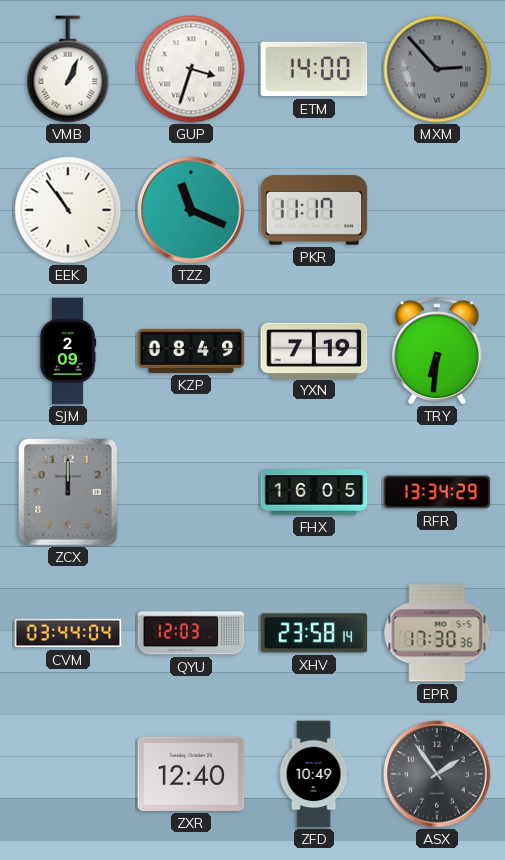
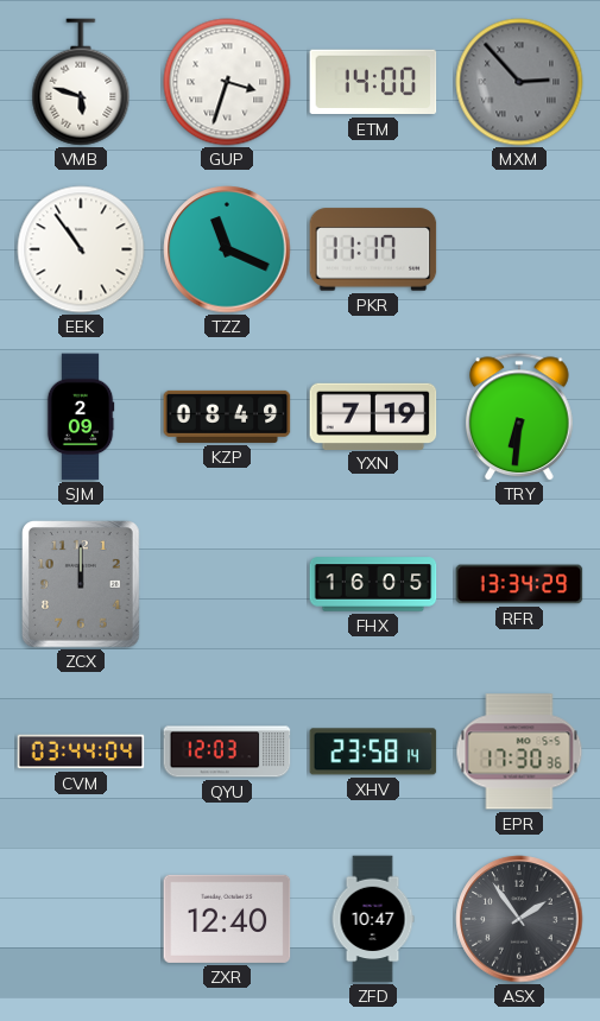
VMB: 1:04 -> 5:48
ZFD: 10:49 -> 10:47
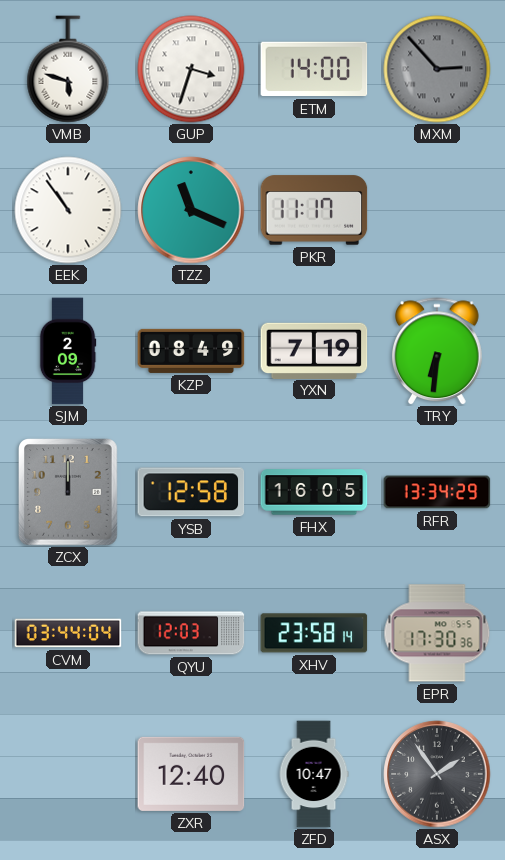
YSB: none -> 12:58
